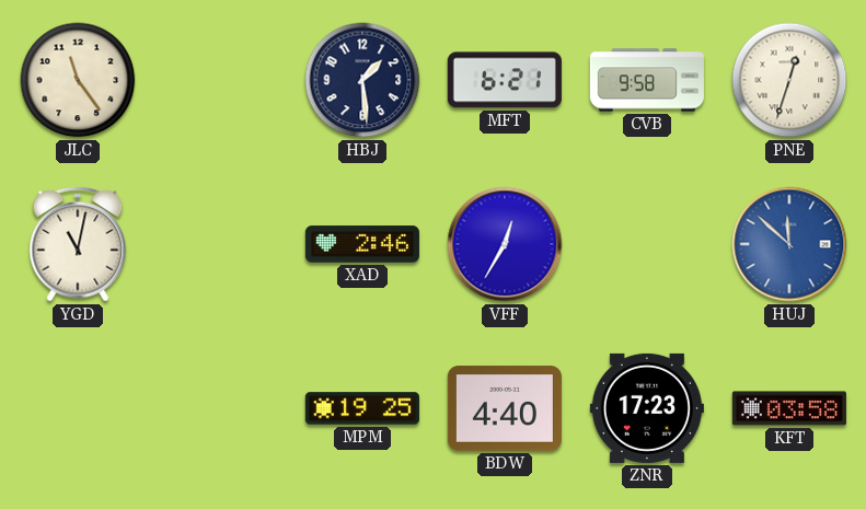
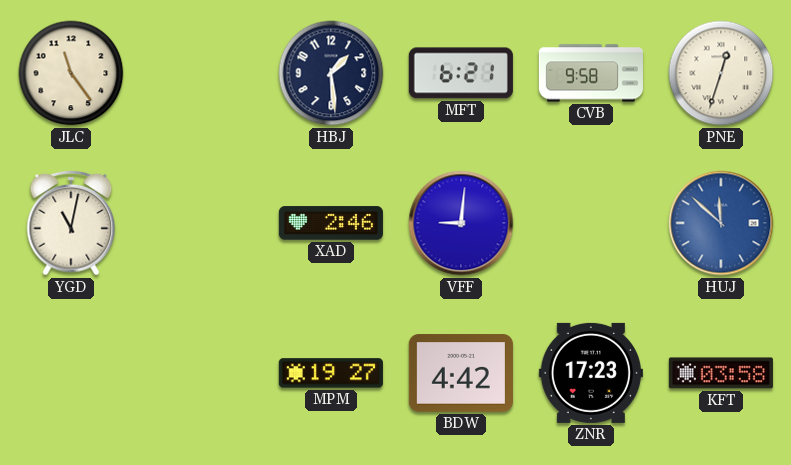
VFF: 12:35 -> 9:01
MPM: 19:25 -> 19:27
BDW: 4:40 -> 4:42
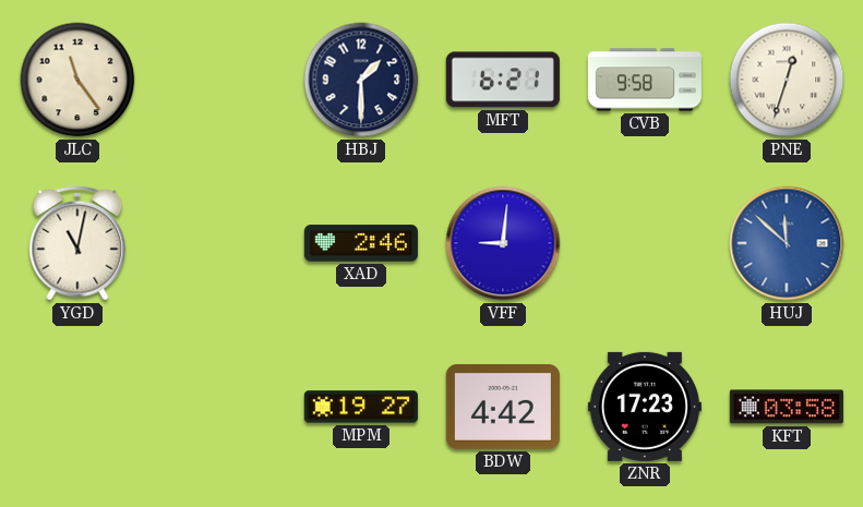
HBJ: 1:29 -> 1:30
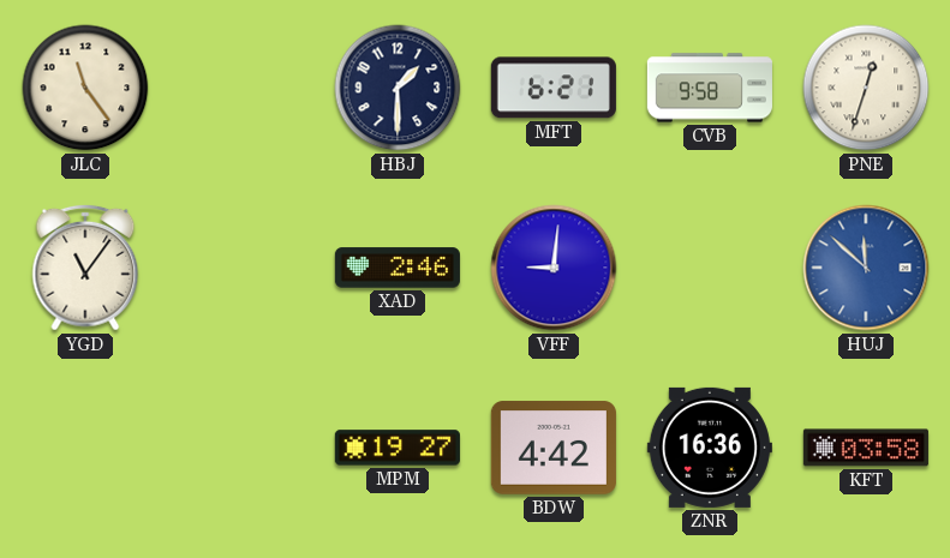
YGD: 11:02 -> 11:06
ZNR: 17:23 -> 16:36
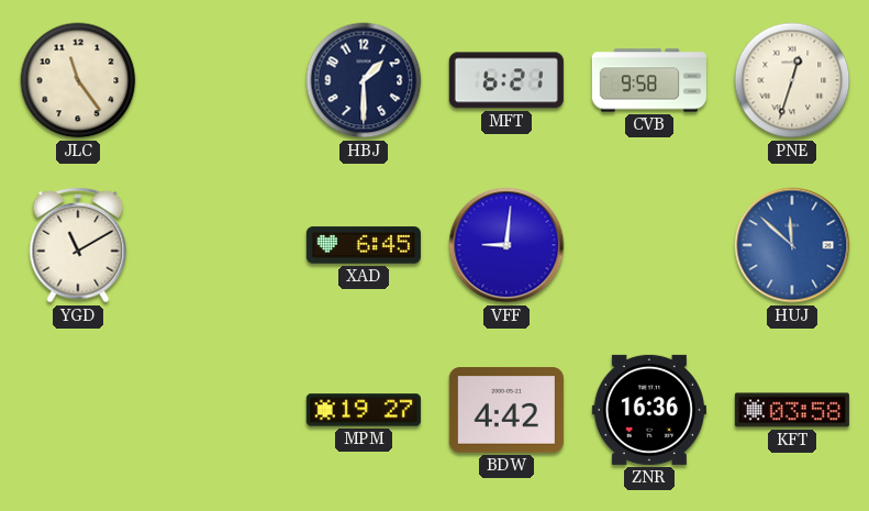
YGD: 11:06 -> 11:10
XAD: 2:46 -> 6:45
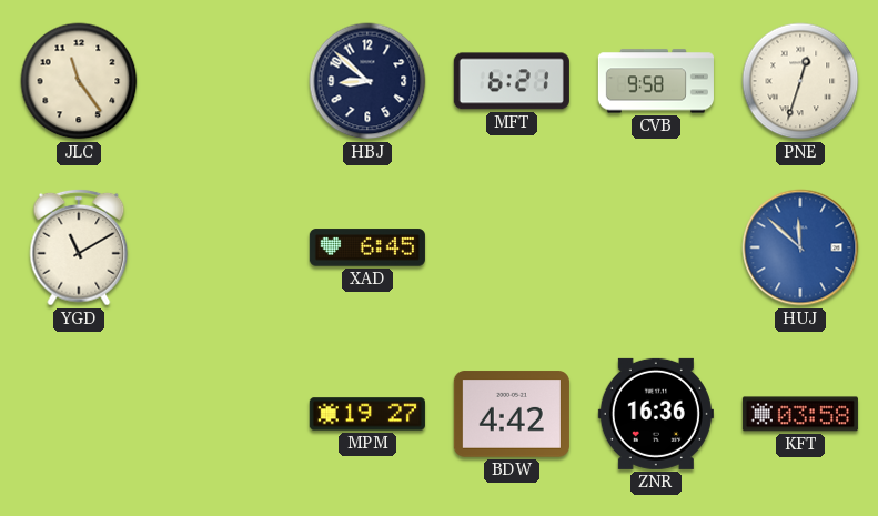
HBJ: 1:30 -> 8:52
VFF: 9:01 -> none
